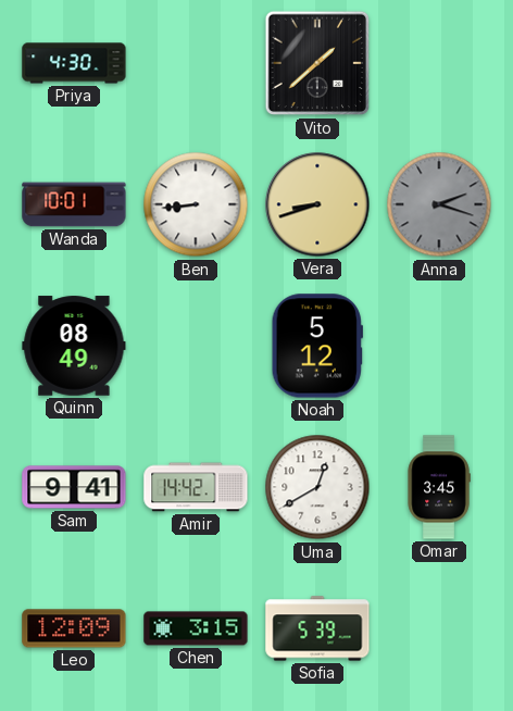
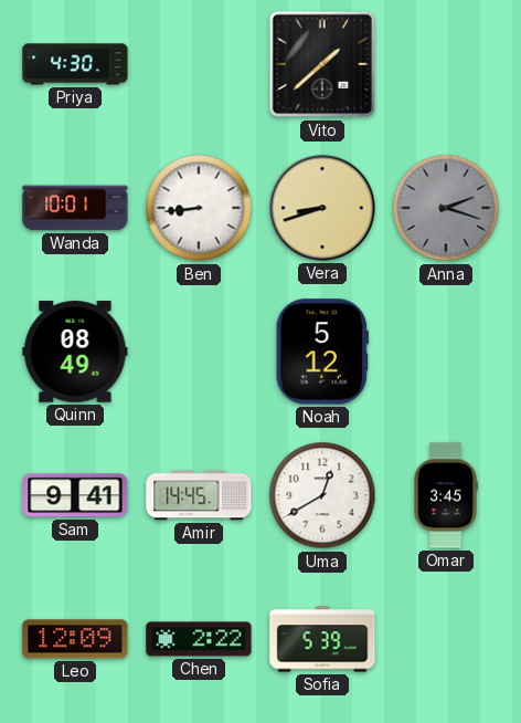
Amir: 14:42 -> 14:45
Chen: 3:15 -> 2:22
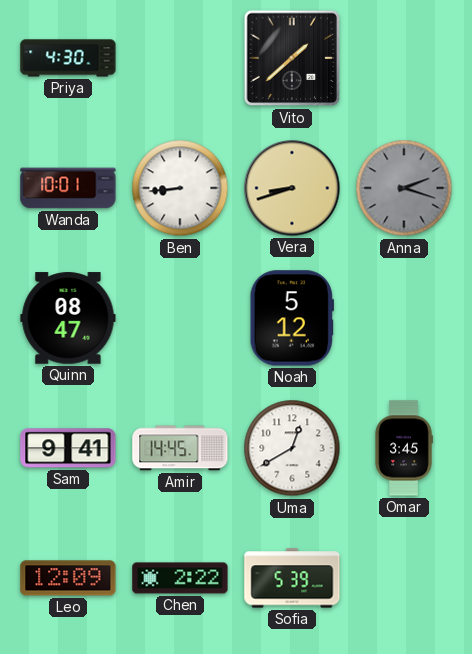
Quinn: 08:49 -> 08:47
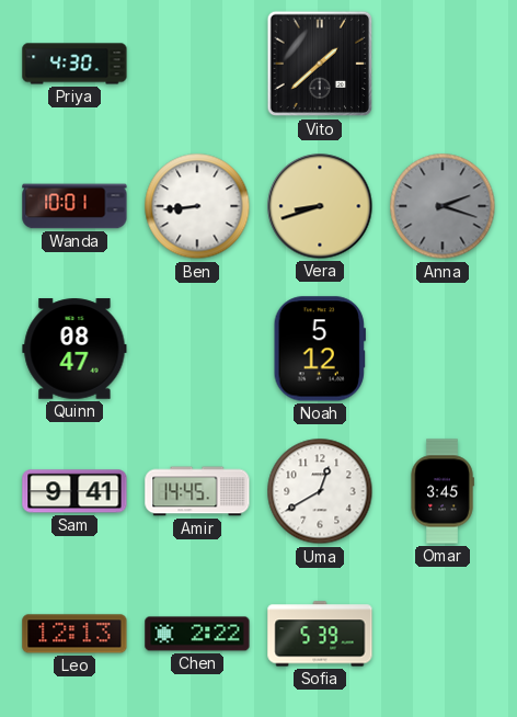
Leo: 12:09 -> 12:13
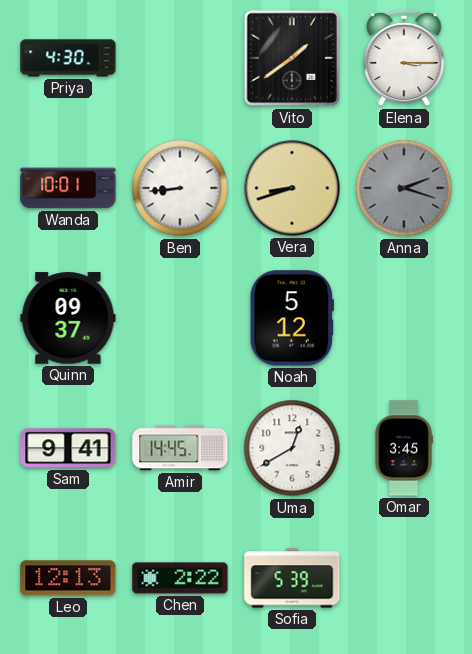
Vito: 1:38 -> 1:39
Elena: none -> 3:15
Quinn: 08:47 -> 09:37
